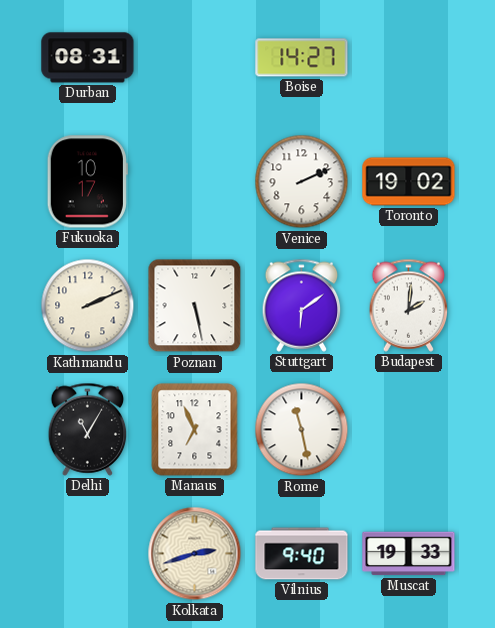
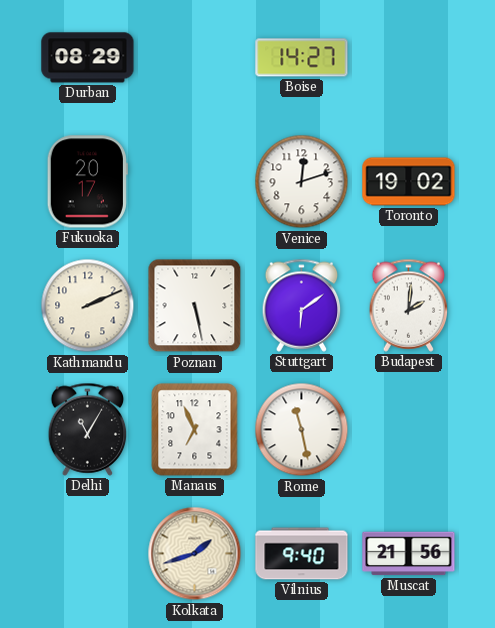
Durban: 08:31 -> 08:29
Fukuoka: 10:17 -> 20:17
Venice: 2:11 -> 12:12
Kolkata: 2:42 -> 1:42
Muscat: 19:33 -> 21:56
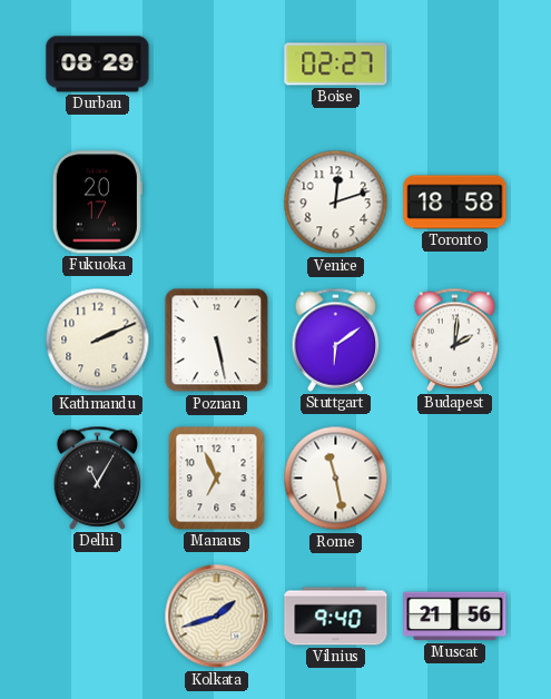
Boise: 14:27 -> 02:27
Toronto: 19:02 -> 18:58
